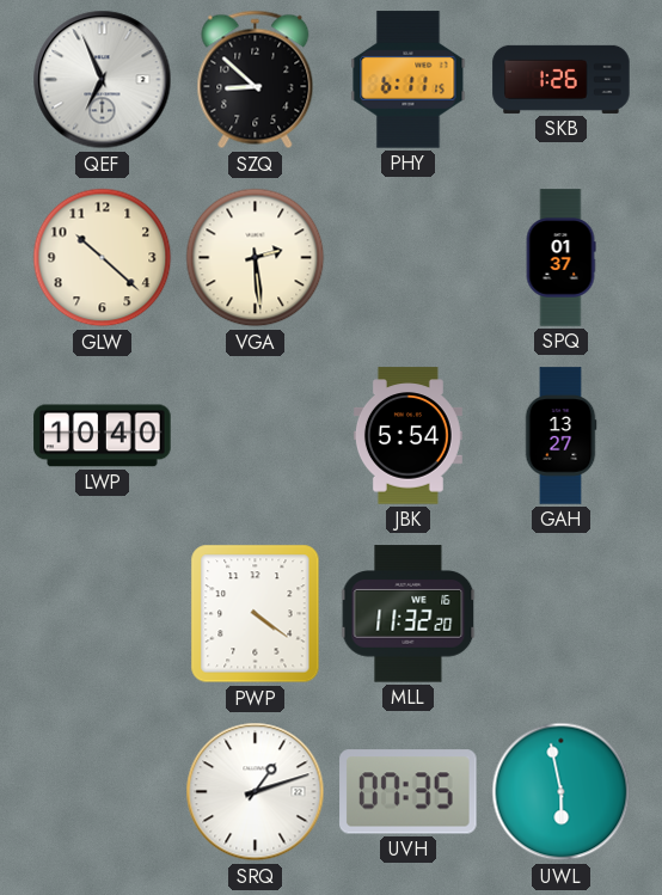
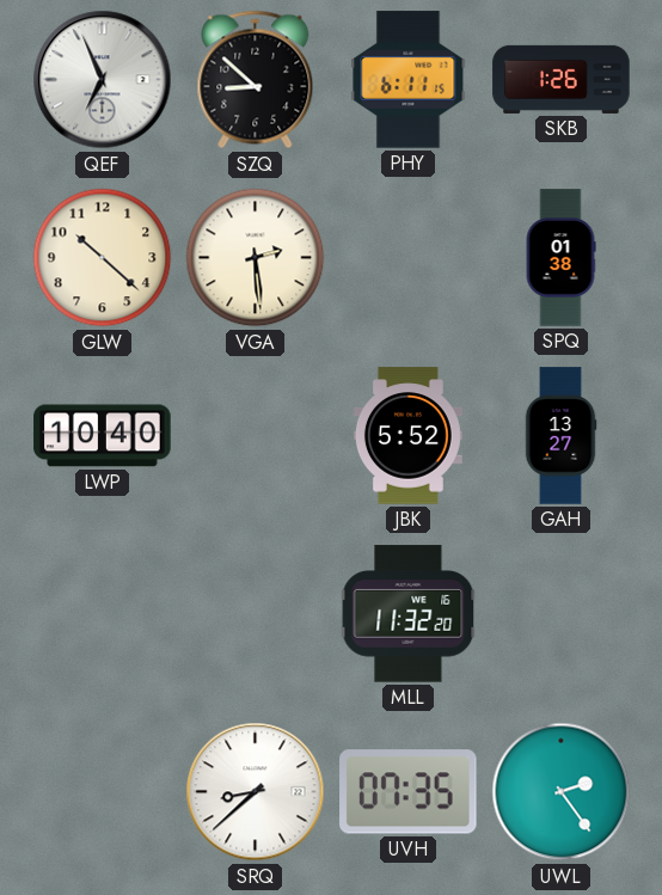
SPQ: 01:37 -> 01:38
JBK: 5:54 -> 5:52
PWP: 4:21 -> none
SRQ: 1:12 -> 8:38
UWL: 5:58 -> 2:24
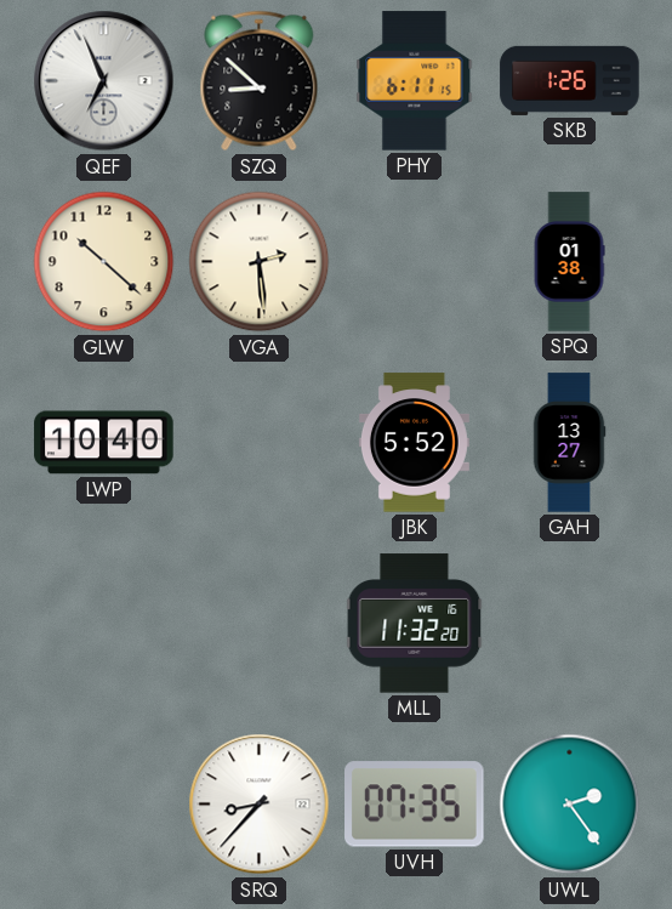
SRQ: 8:38 -> 8:37
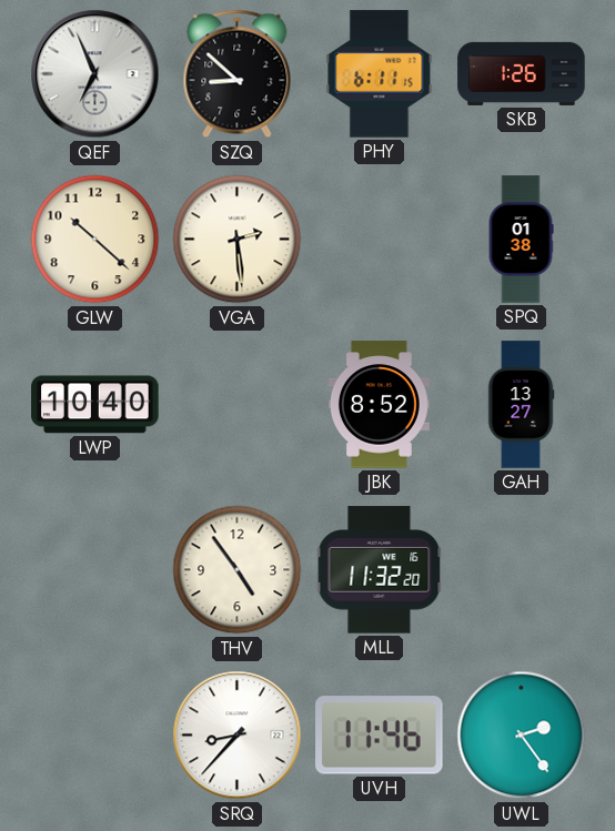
JBK: 5:52 -> 8:52
THV: none -> 4:54
UVH: 07:35 -> 11:46
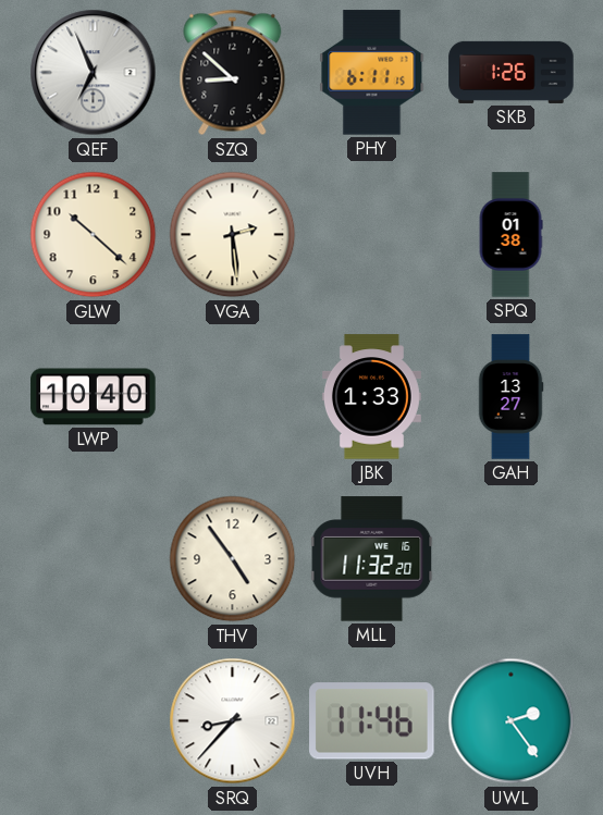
JBK: 8:52 -> 1:33
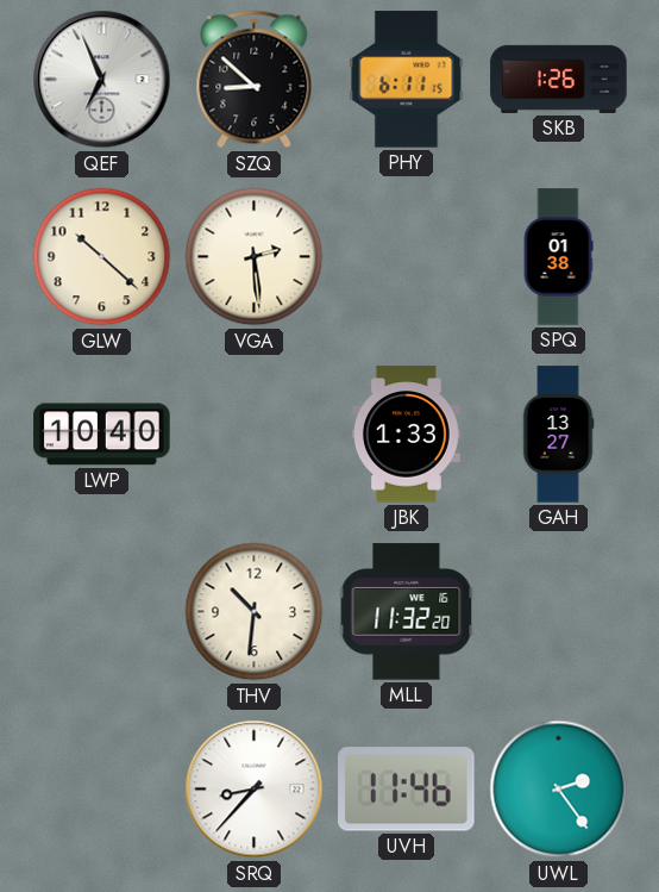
THV: 4:54 -> 10:31
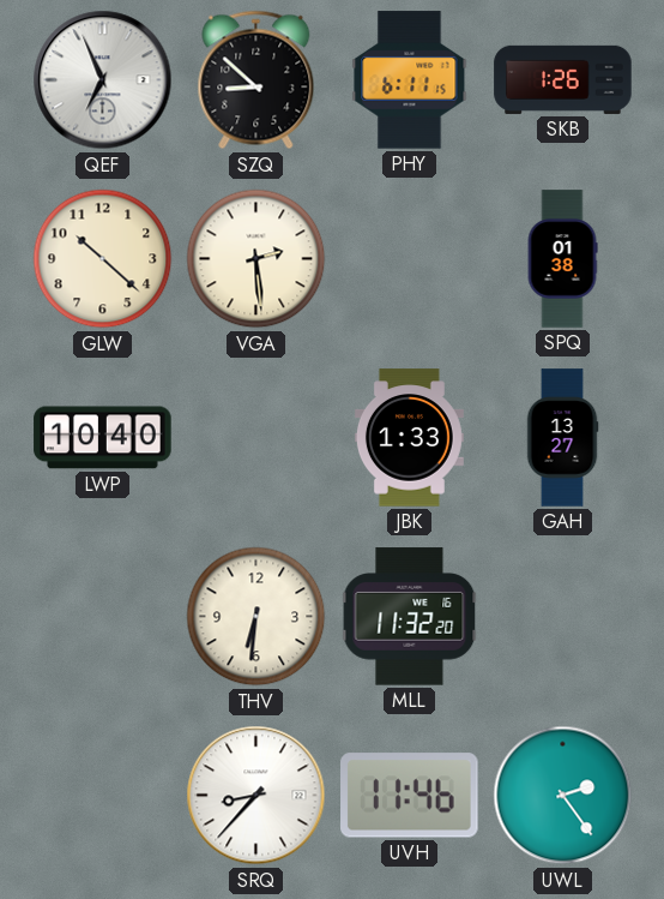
THV: 10:31 -> 6:31
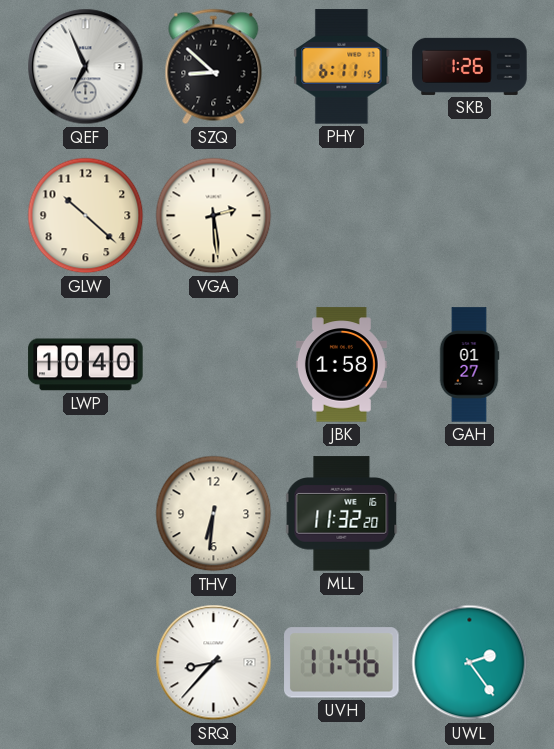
SPQ: 01:38 -> none
JBK: 1:33 -> 1:58
GAH: 13:27 -> 01:27
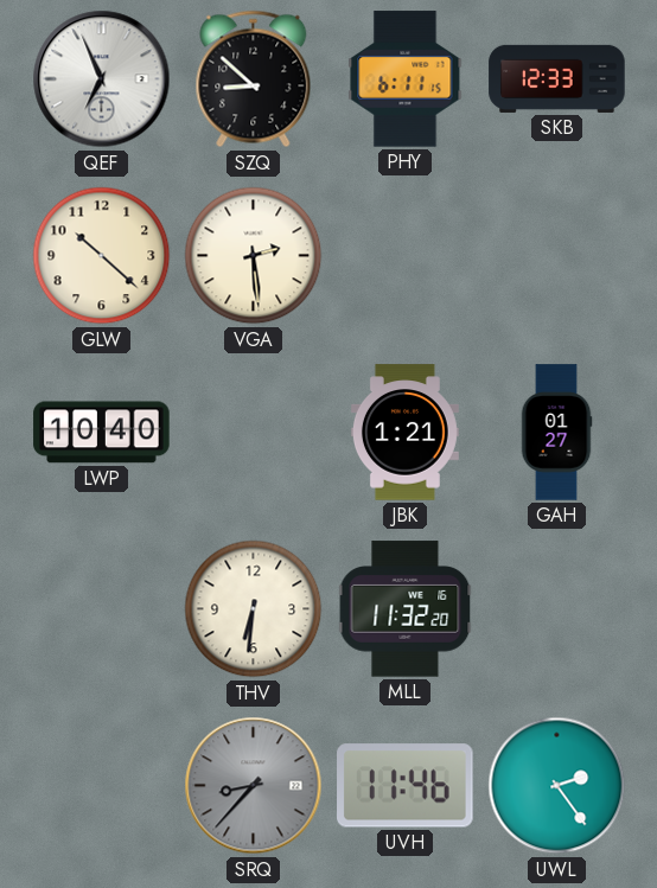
SKB: 1:26 -> 12:33
JBK: 1:58 -> 1:21
SRQ dial: white -> grey
